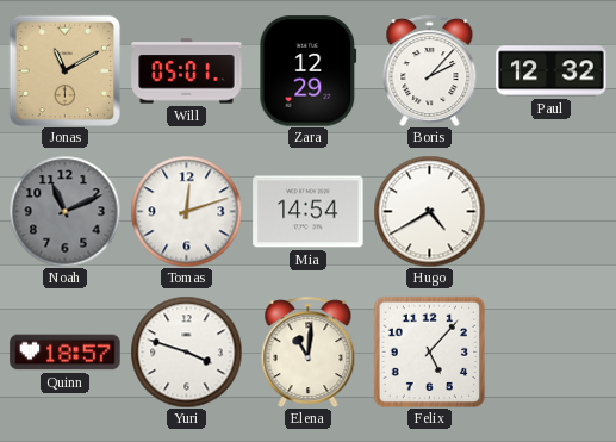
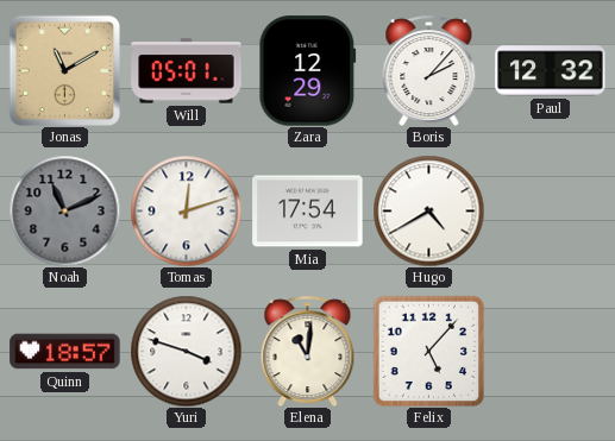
Mia: 14:54 -> 17:54
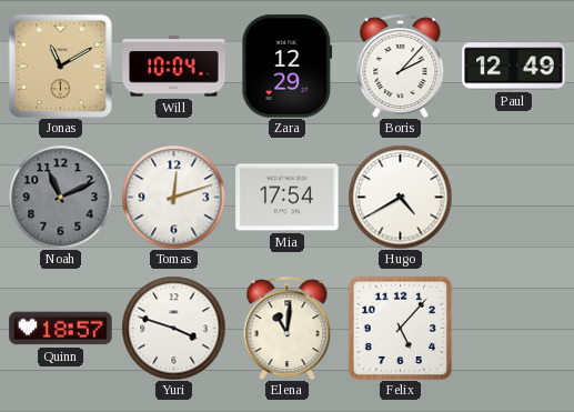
Will: 05:01 -> 10:04
Paul: 12:32 -> 12:49
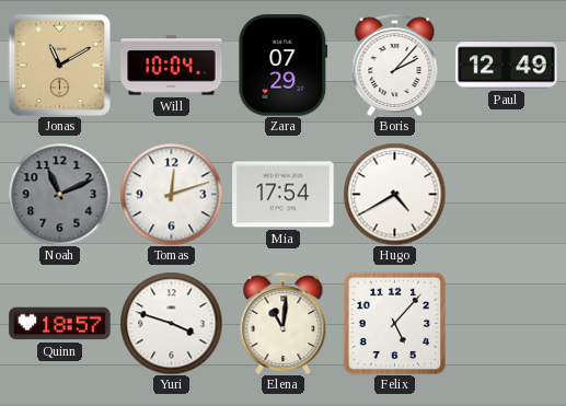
Zara: 12:29 -> 07:29
